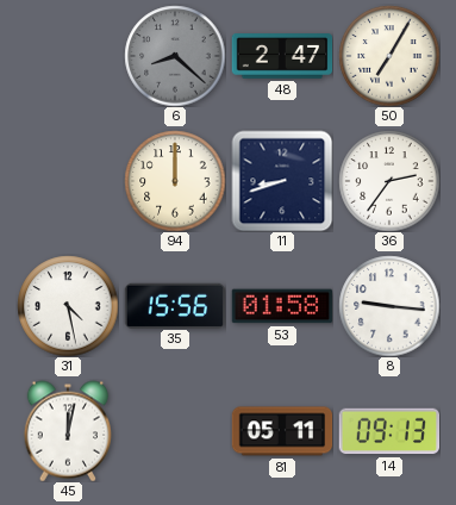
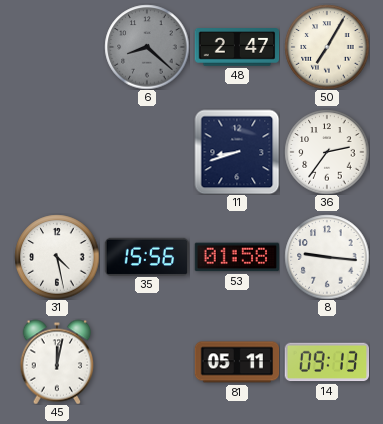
94: 12:00 -> none
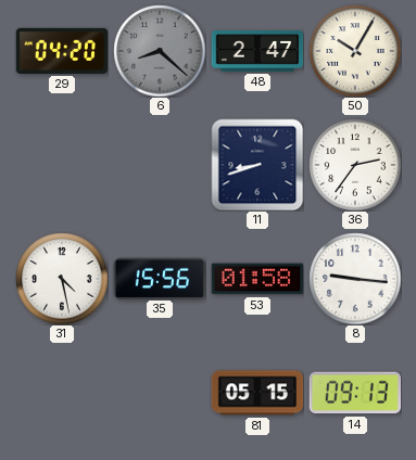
29: none -> 04:20
50: 7:05 -> 10:05
45: 12:02 -> none
81: 05:11 -> 05:15
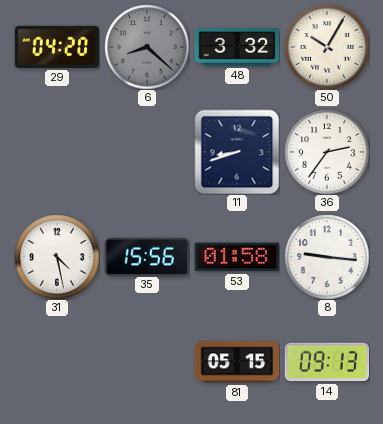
48: 2:47 -> 3:32
